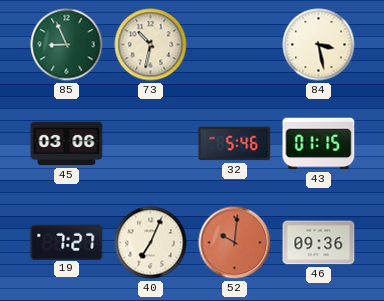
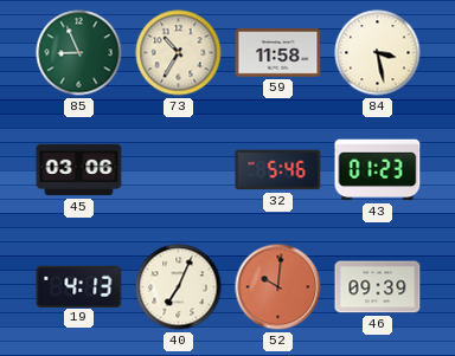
73: 10:32 -> 10:35
59: none -> 11:58
43: 01:15 -> 01:23
19: 7:27 -> 4:13
46: 09:36 -> 09:39
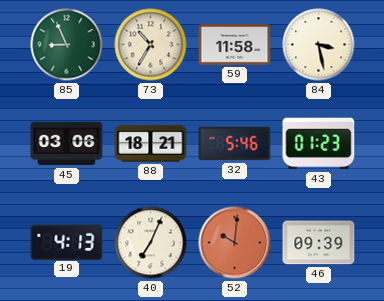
88: none -> 18:21
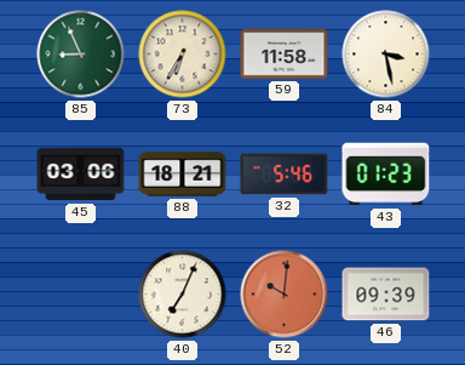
73: 10:35 -> 6:35
19: 4:13 -> none
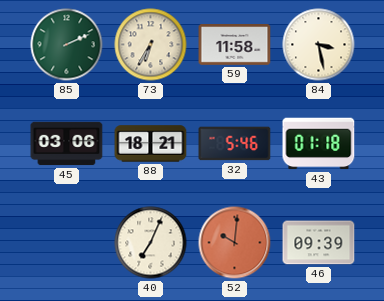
85: 8:56 -> 2:11
43: 01:23 -> 01:18
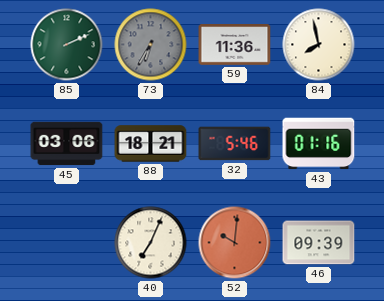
73 dial: cream -> grey
59: 11:58 -> 11:36
84: 3:28 -> 7:58
43: 01:18 -> 01:16
